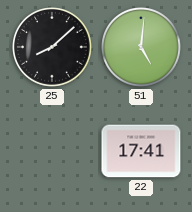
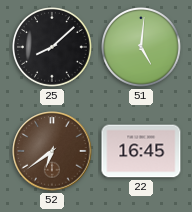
52: none -> 6:39
22: 17:41 -> 16:45
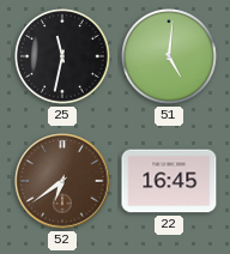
25: 8:08 -> 11:32
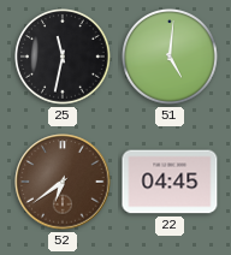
22: 16:45 -> 04:45
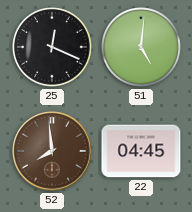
25: 11:32 -> 12:19
52: 6:39 -> 7:59
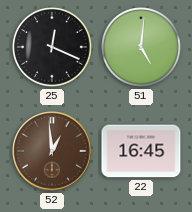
52: 7:59 -> 12:59
22: 04:45 -> 16:45
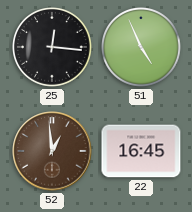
25: 12:19 -> 12:16
51: 5:01 -> 4:56
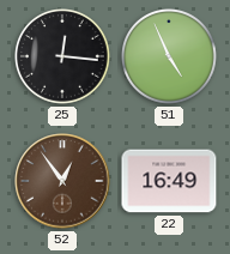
52: 12:59 -> 12:54
22: 16:45 -> 16:49
